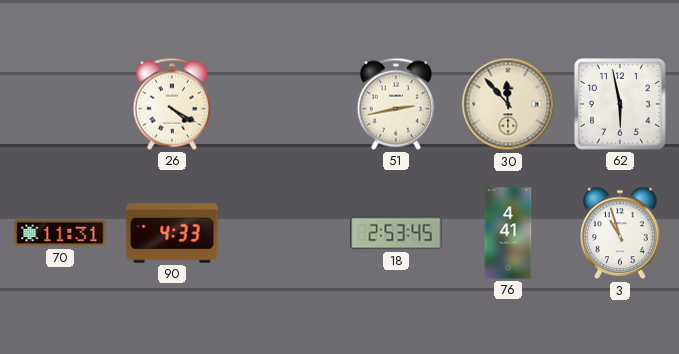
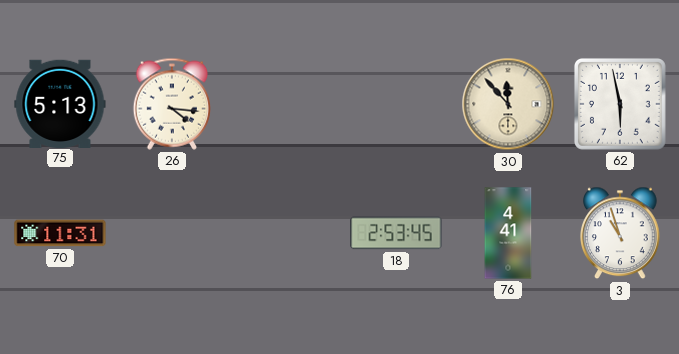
75: none -> 5:13
26: 4:20 -> 4:16
51: 2:43 -> none
90: 4:33 -> none
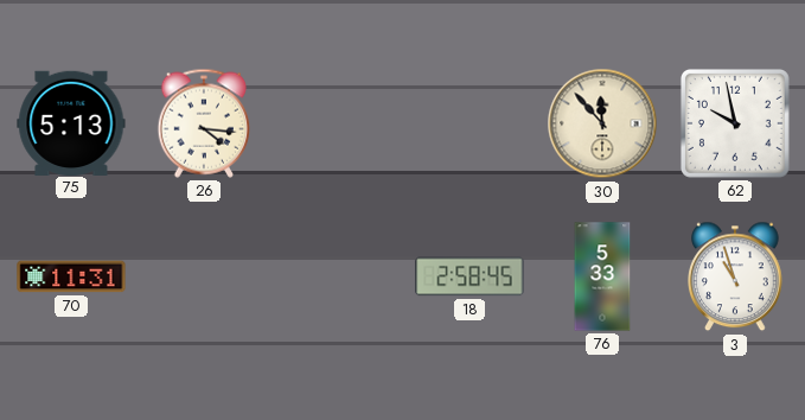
62: 5:58 -> 9:58
18: 2:53 -> 2:58
76: 4:41 -> 5:33
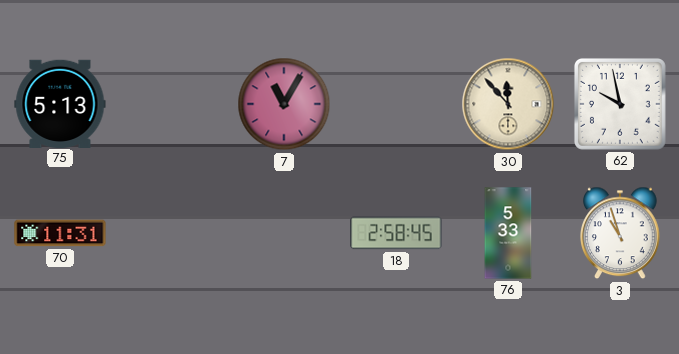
26: 4:16 -> none
7: none -> 11:05
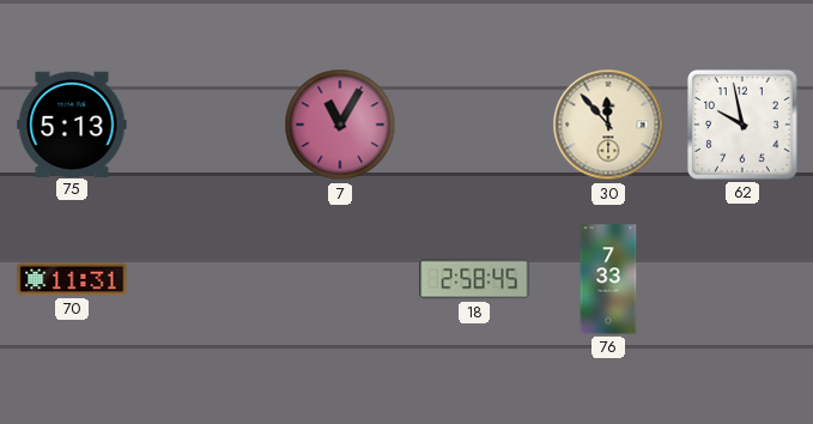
76: 5:33 -> 7:33
3: 10:57 -> none
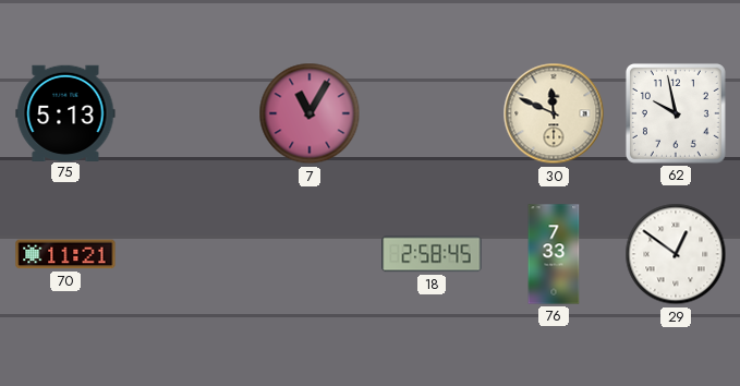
30: 11:53 -> 11:49
70: 11:31 -> 11:21
29: none -> 12:51
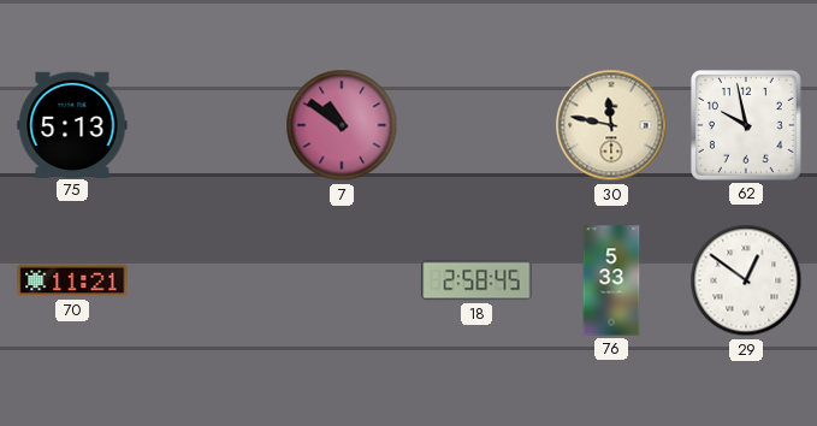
7: 11:05 -> 10:51
30: 11:49 -> 11:47
76: 7:33 -> 5:33
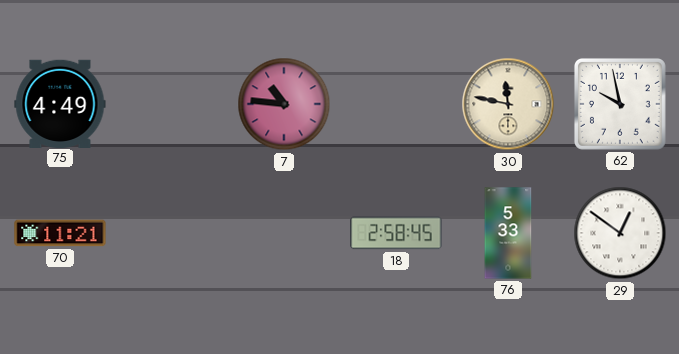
75: 5:13 -> 4:49
7: 10:51 -> 10:46
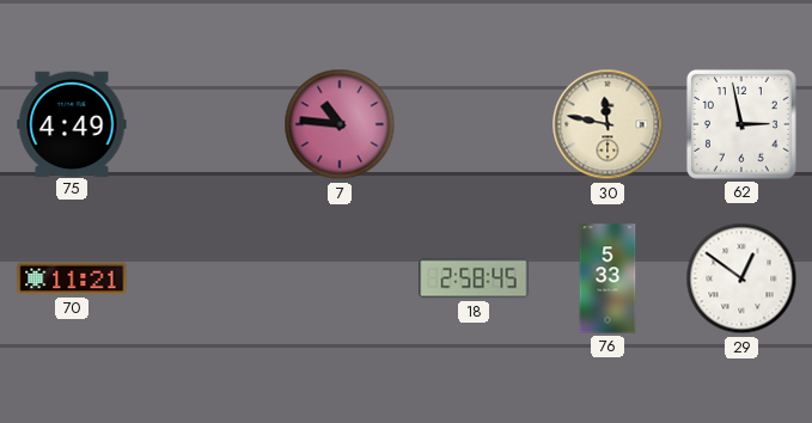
62: 9:58 -> 2:58
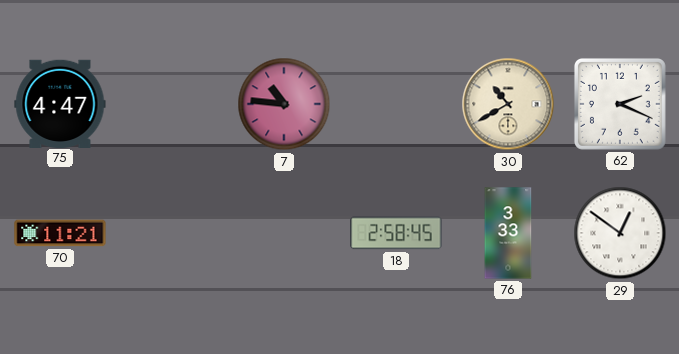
75: 4:49 -> 4:47
30: 11:47 -> 10:40
62: 2:58 -> 2:19
76: 5:33 -> 3:33
